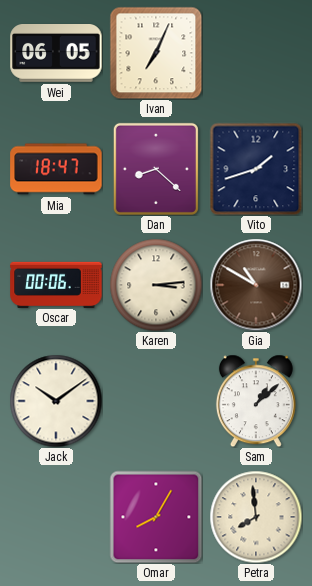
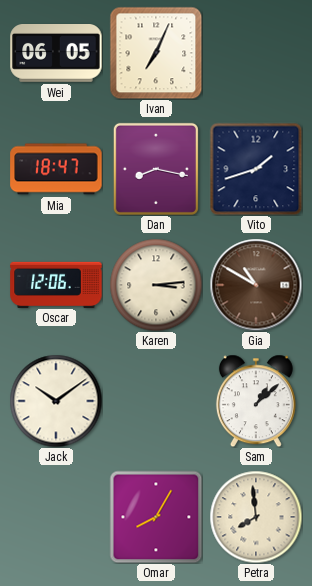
Dan: 8:22 -> 8:17
Oscar: 00:06 -> 12:06
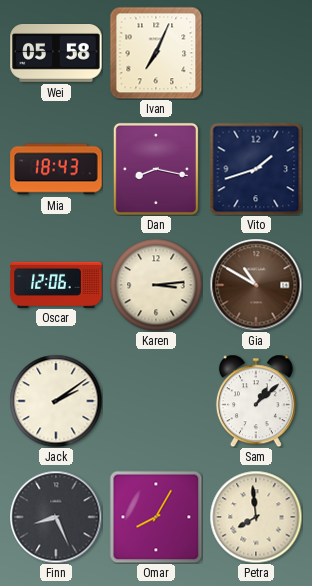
Wei: 06:05 -> 05:58
Mia: 18:47 -> 18:43
Jack: 10:09 -> 2:09
Finn: none -> 8:26
